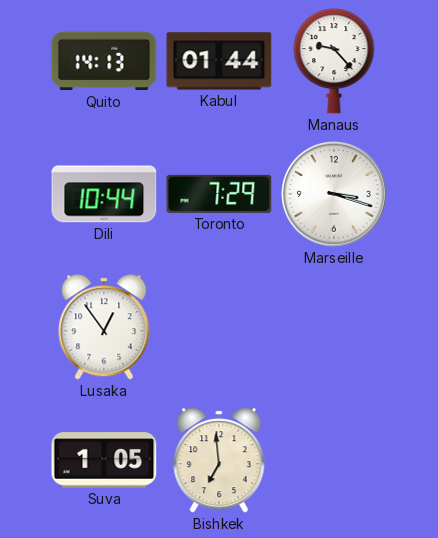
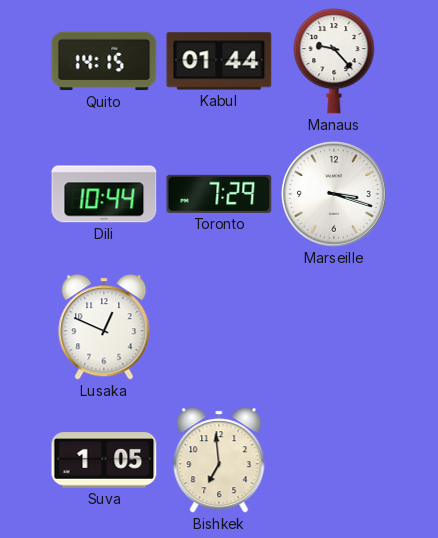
Quito: 14:13 -> 14:15
Lusaka: 12:54 -> 12:49
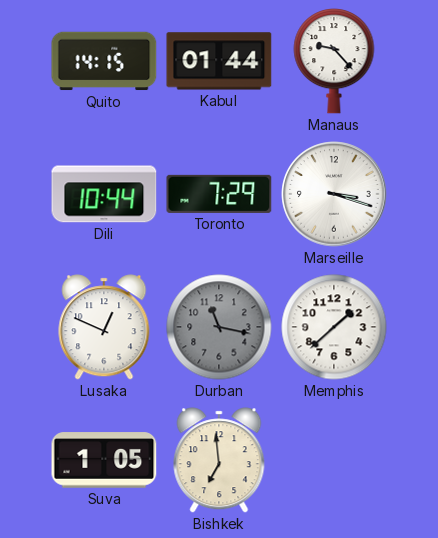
Durban: none -> 11:17
Memphis: none -> 1:38
